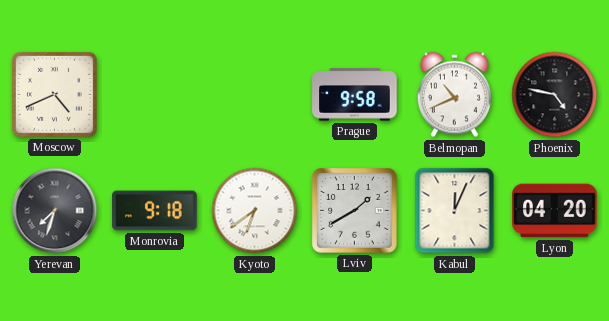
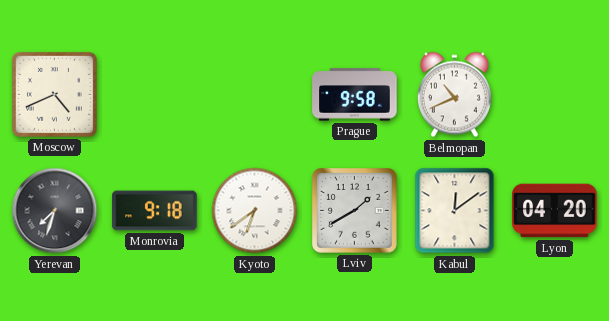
Phoenix: 4:47 -> none
Kabul: 12:04 -> 12:09
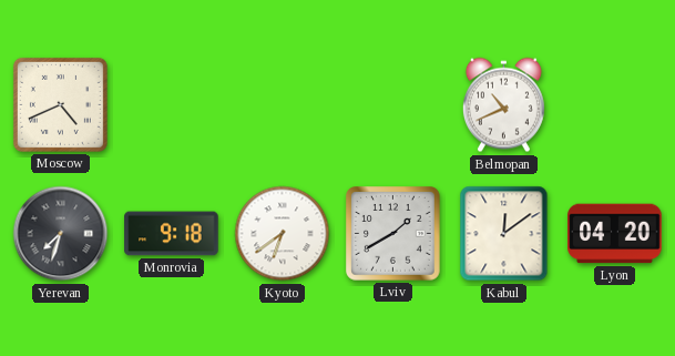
Prague: 9:58 -> none
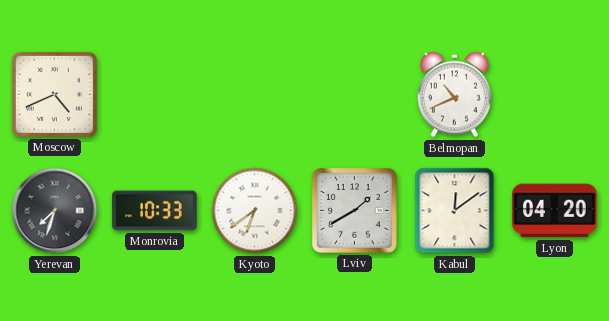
Monrovia: 9:18 -> 10:33
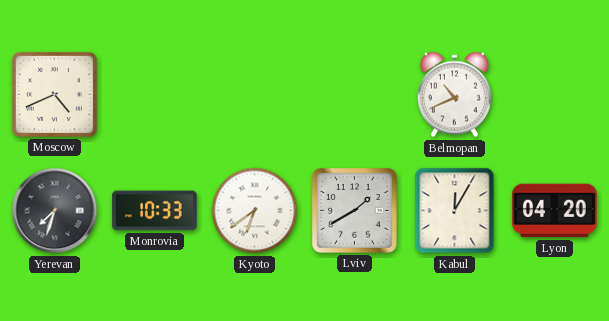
Kabul: 12:09 -> 12:05
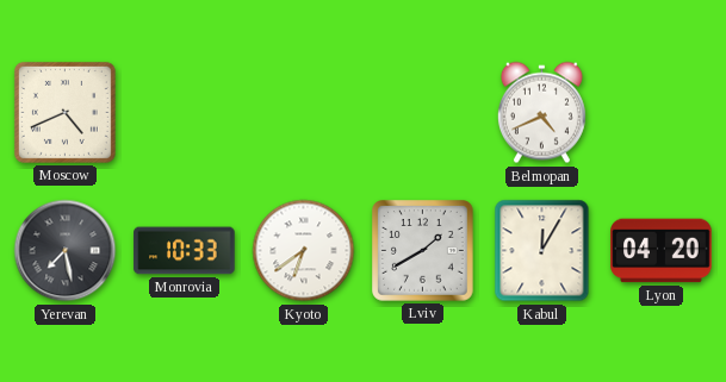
Belmopan: 10:41 -> 4:41
Yerevan: 7:33 -> 7:28
